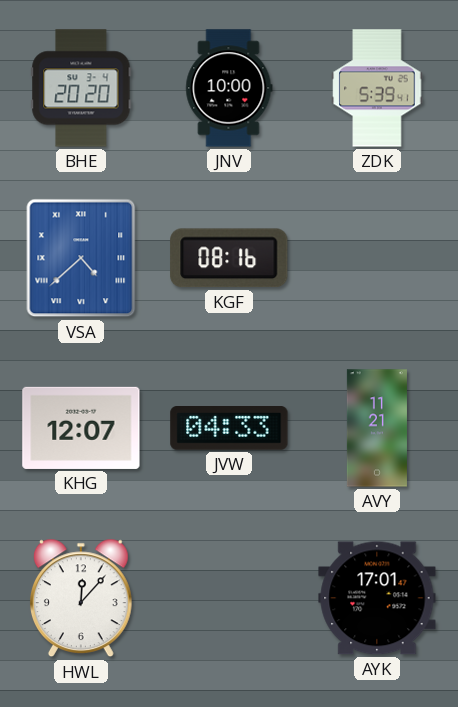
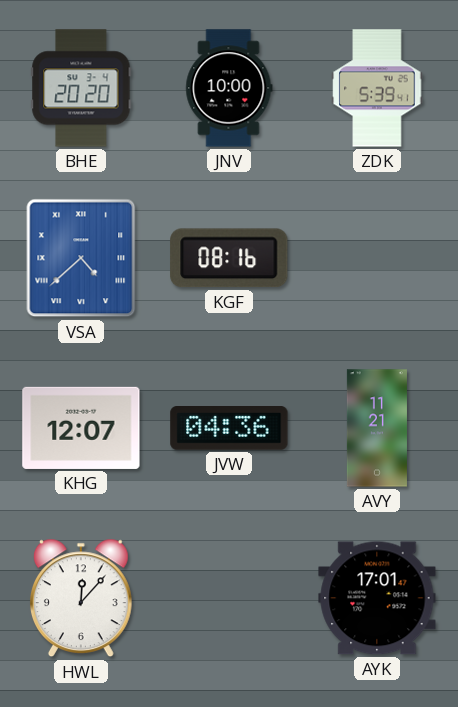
JVW: 04:33 -> 04:36
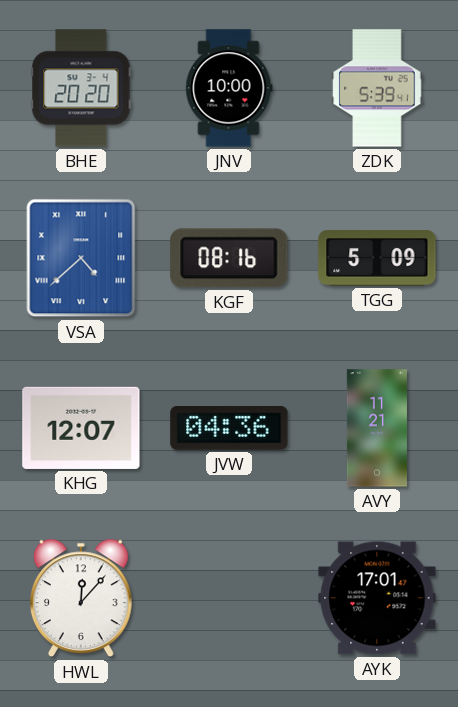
TGG: none -> 5:09
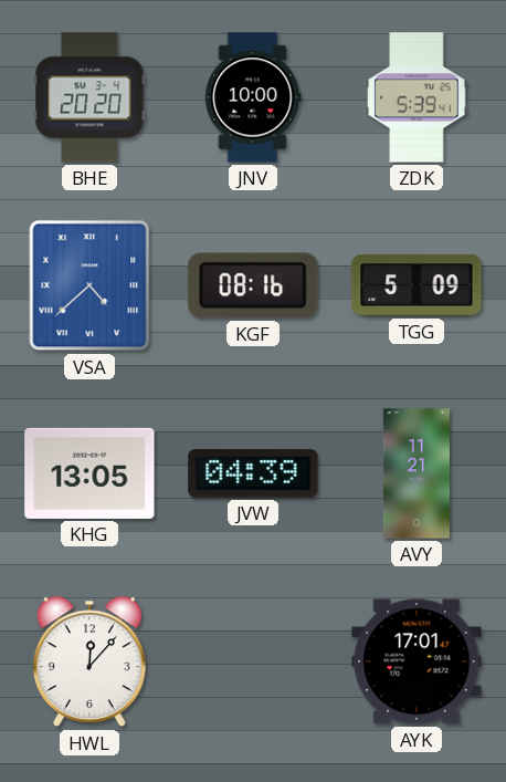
KHG: 12:07 -> 13:05
JVW: 04:36 -> 04:39
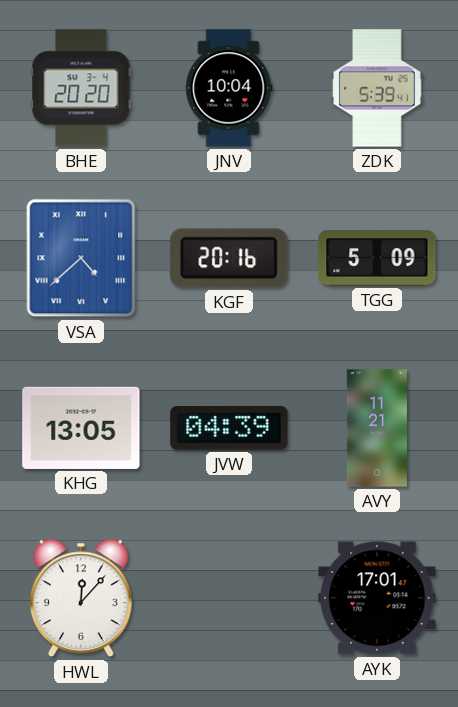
JNV: 10:00 -> 10:04
KGF: 08:16 -> 20:16
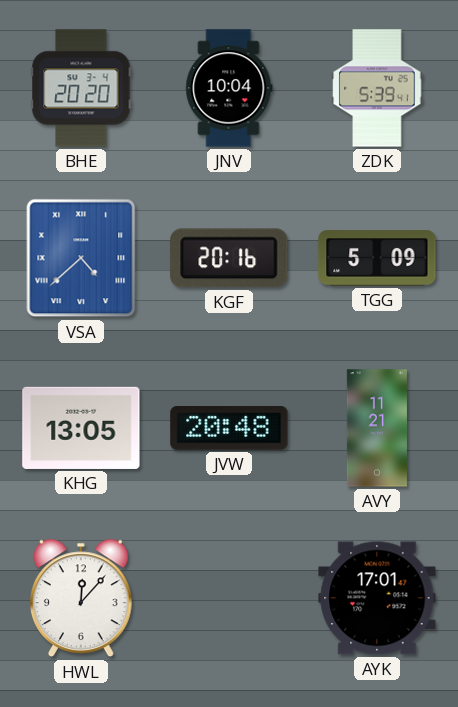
JVW: 04:39 -> 20:48
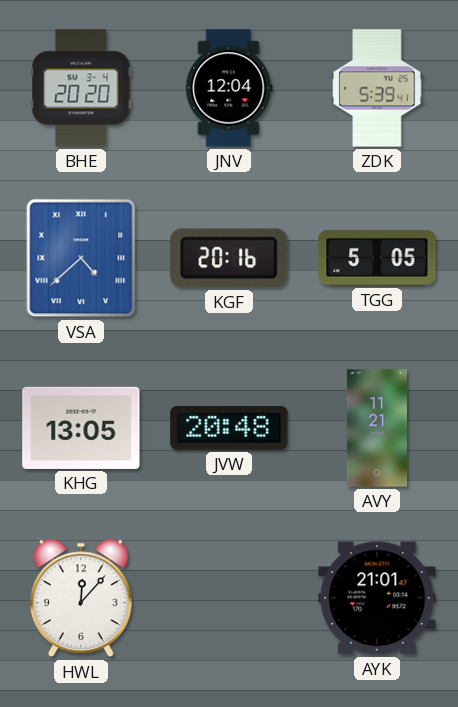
JNV: 10:04 -> 12:04
TGG: 5:09 -> 5:05
AYK: 17:01 -> 21:01
